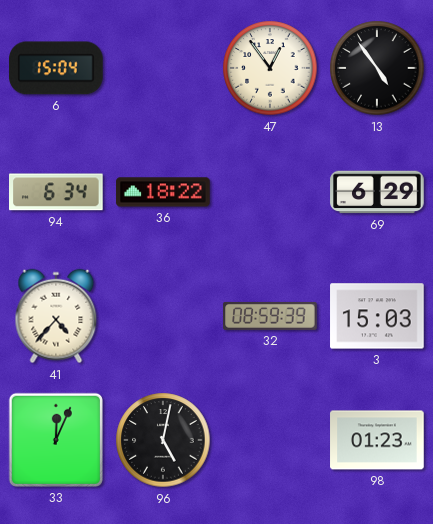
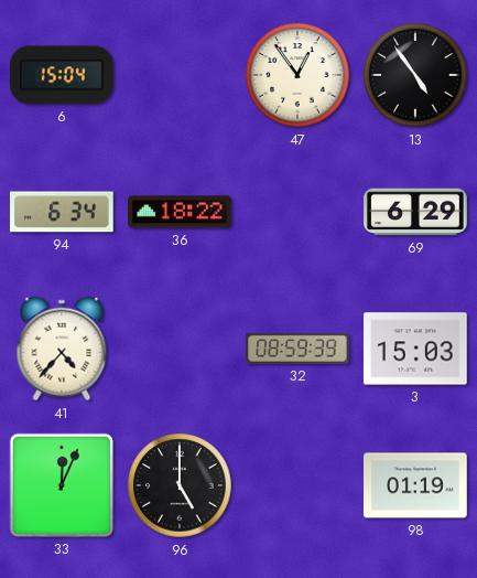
96: 5:02 -> 5:00
98: 01:23 -> 01:19
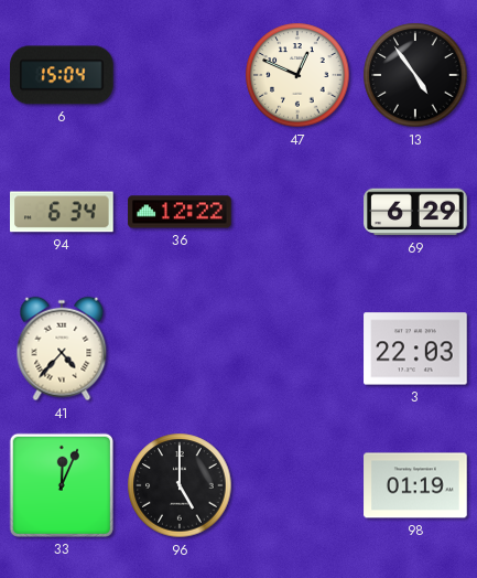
47: 12:54 -> 12:49
36: 18:22 -> 12:22
32: 08:59 -> none
3: 15:03 -> 22:03
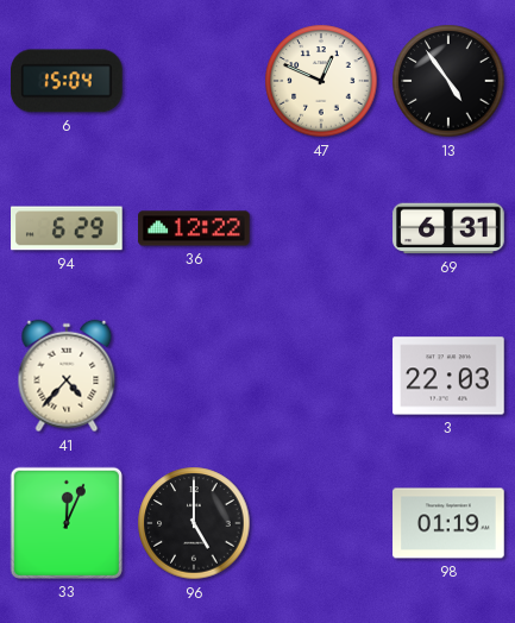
94: 6:34 -> 6:29
69: 6:29 -> 6:31
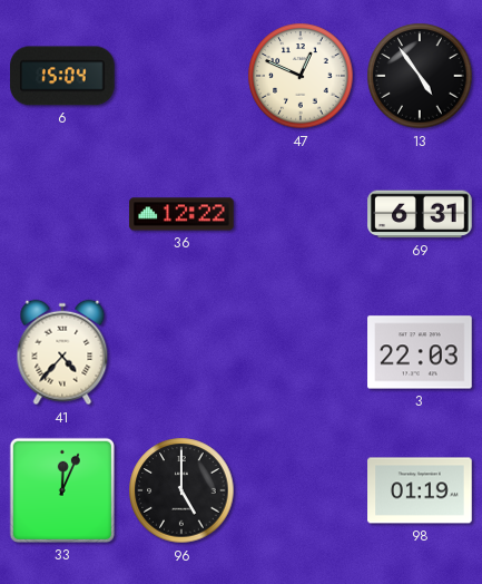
94: 6:29 -> none
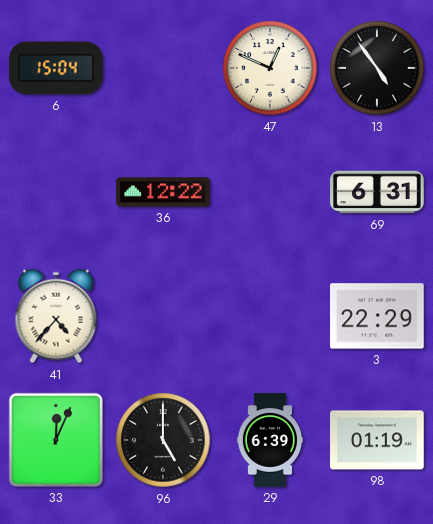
3: 22:03 -> 22:29
29: none -> 6:39
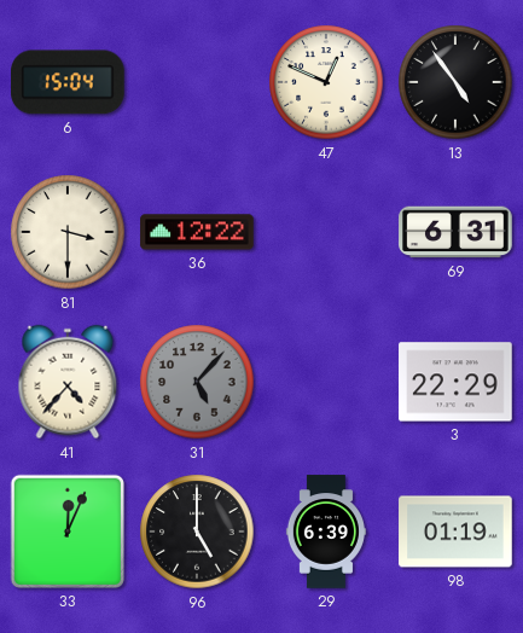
81: none -> 3:30
31: none -> 5:07
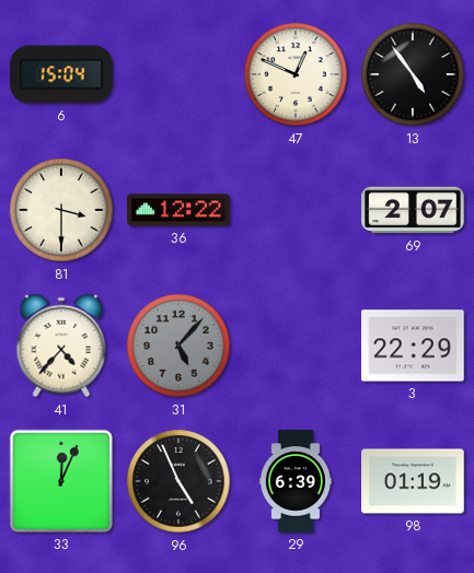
69: 6:31 -> 2:07
96: 5:00 -> 4:56
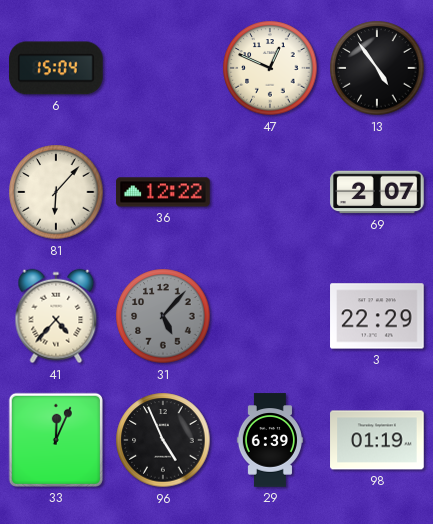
81: 3:30 -> 6:07
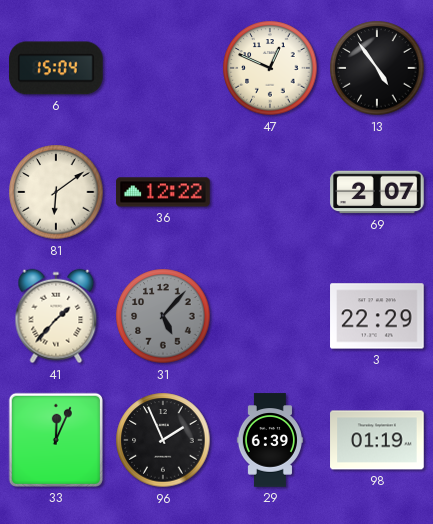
81: 6:07 -> 6:09
41: 4:37 -> 1:37
96: 4:56 -> 1:56
